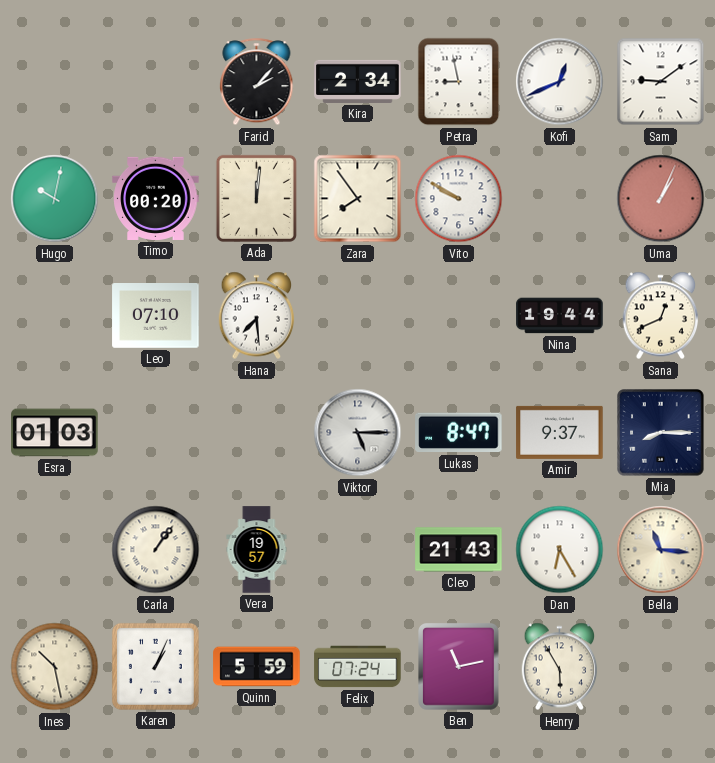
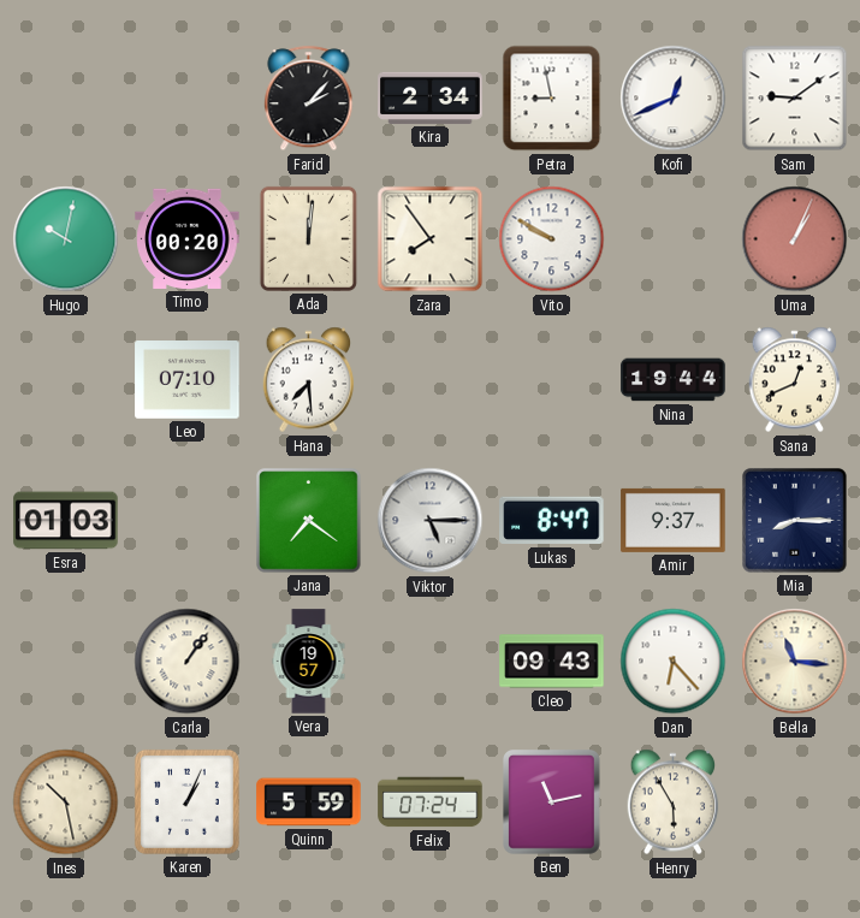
Jana: none -> 7:21
Cleo: 21:43 -> 09:43
Dan: 6:25 -> 6:23
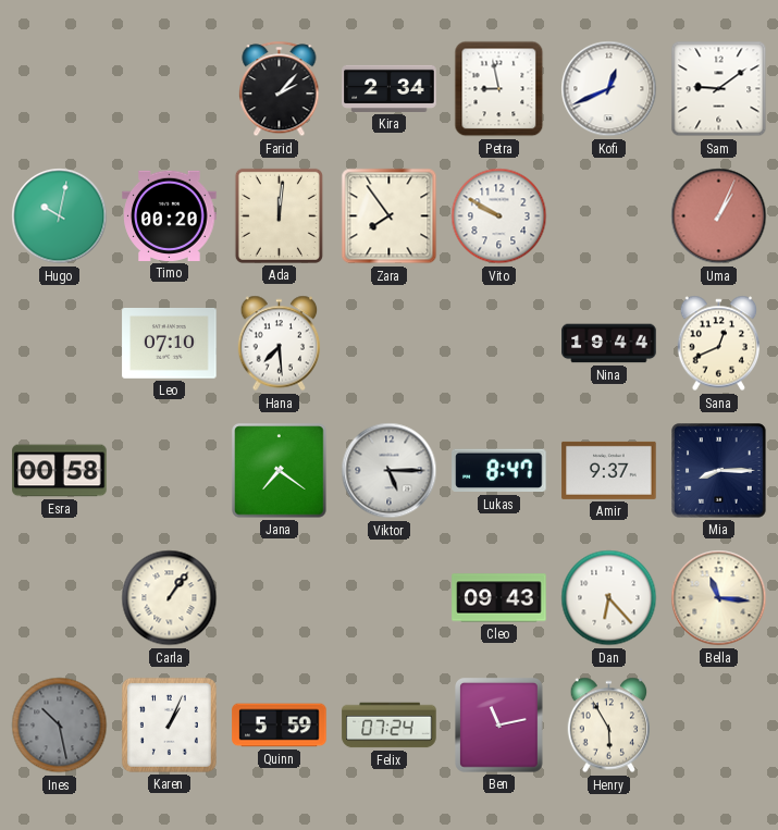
Esra: 01:03 -> 00:58
Vera: 19:57 -> none
Ines dial: cream -> grey
